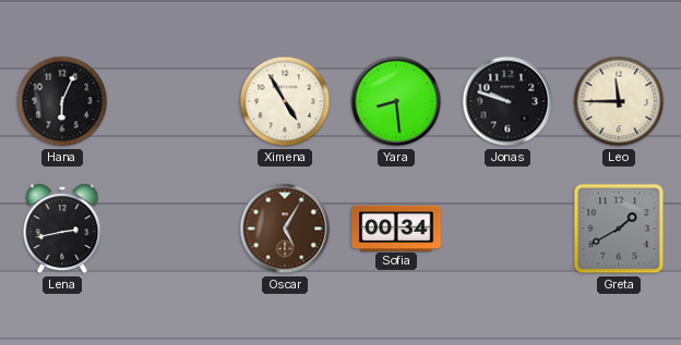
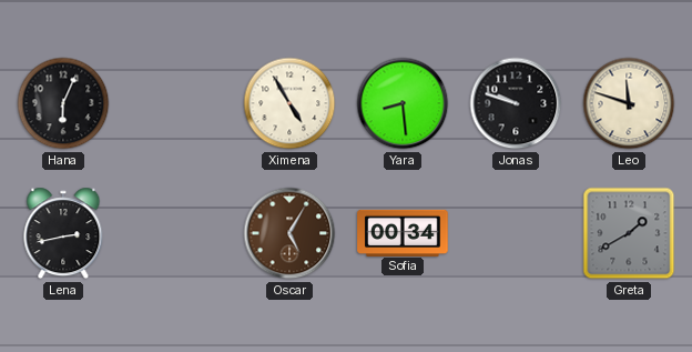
Leo: 11:45 -> 11:48
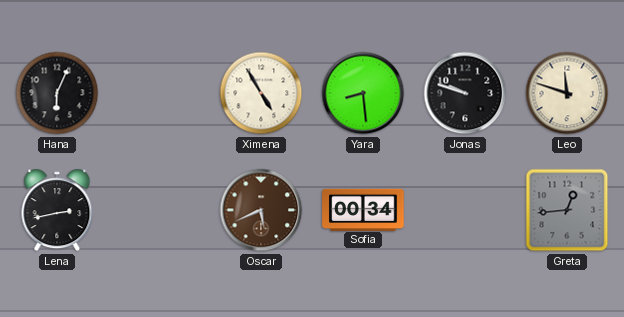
Oscar: 5:05 -> 5:41
Greta: 1:40 -> 12:44
